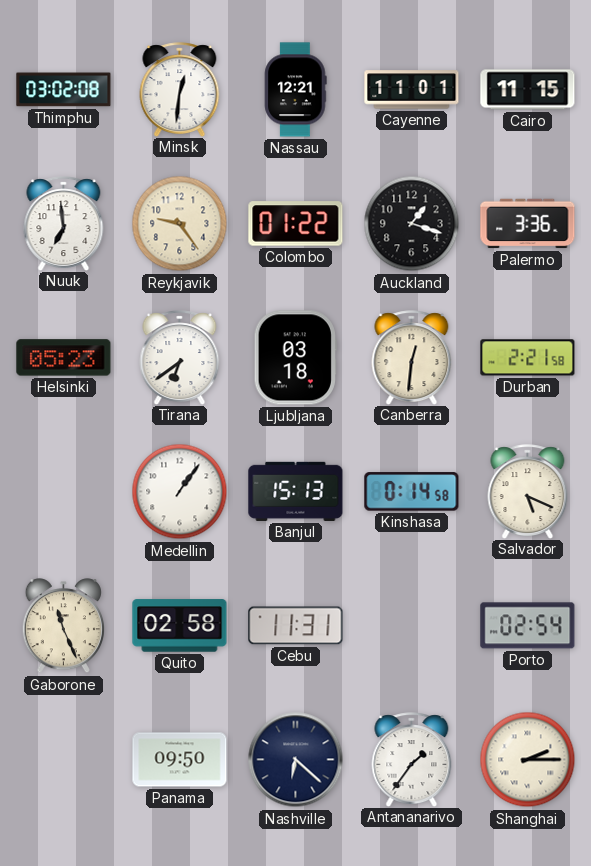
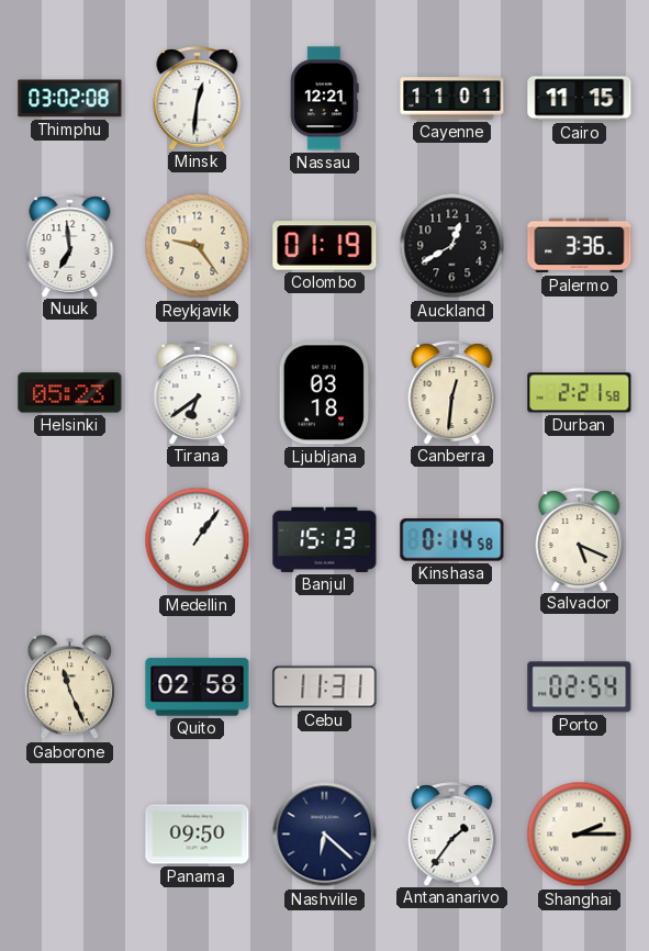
Colombo: 01:22 -> 01:19
Auckland: 1:18 -> 12:40
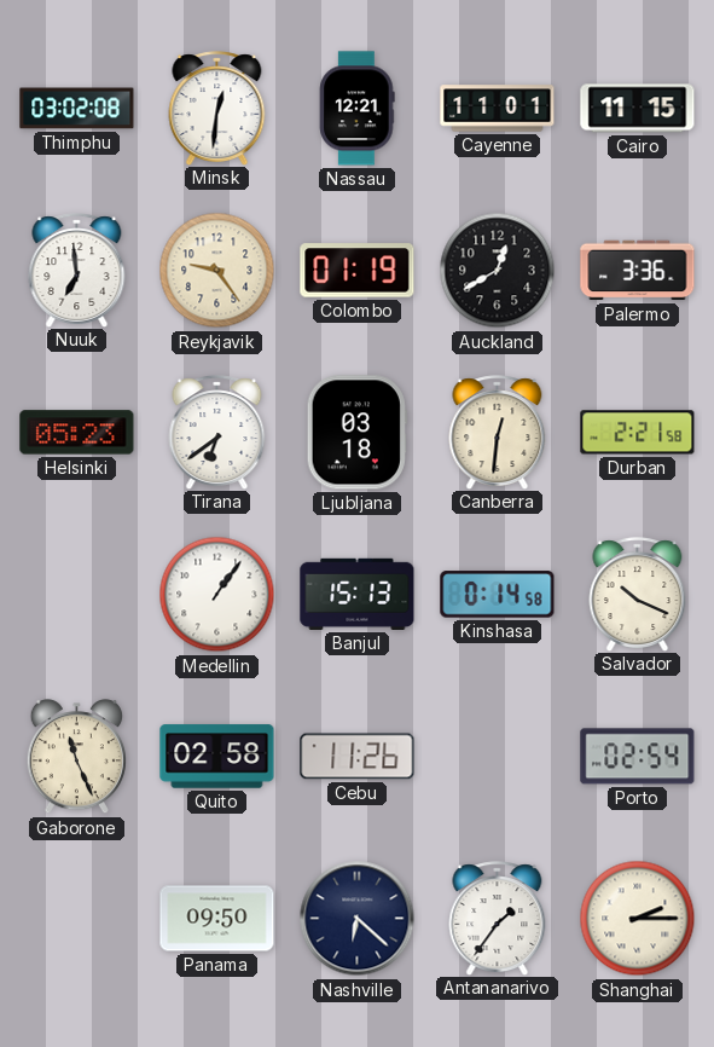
Salvador: 5:19 -> 10:19
Cebu: 11:31 -> 11:26
